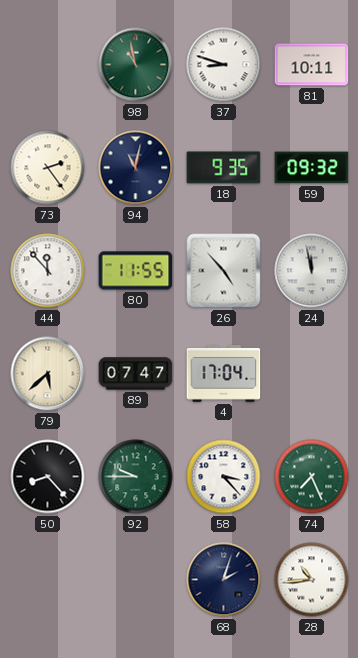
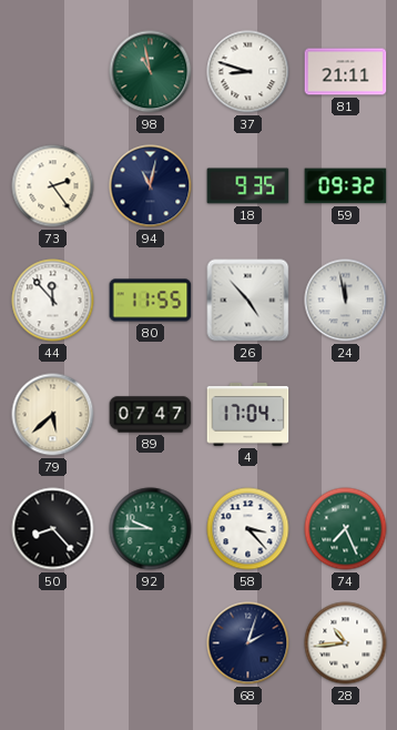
81: 10:11 -> 21:11
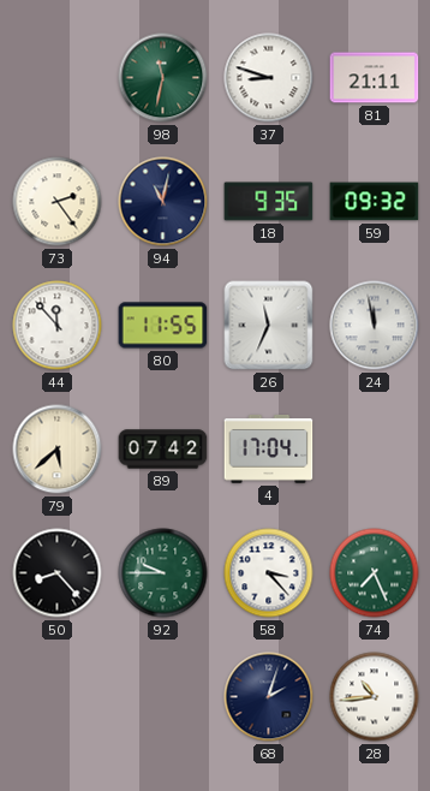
98: 10:58 -> 11:32
26: 4:53 -> 11:34
89: 07:47 -> 07:42
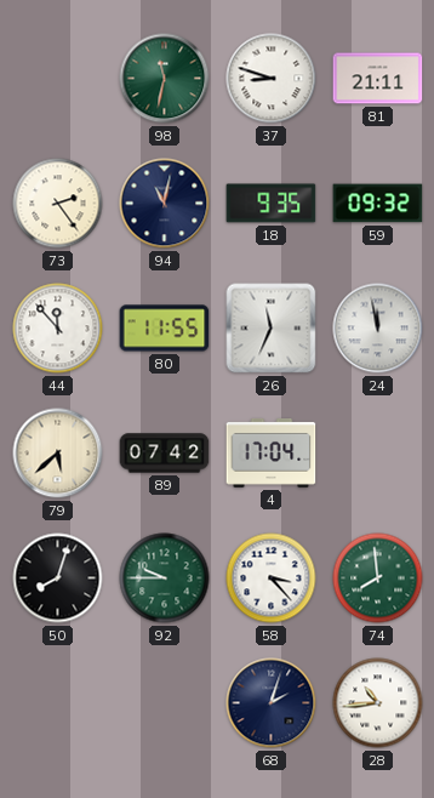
50: 8:23 -> 8:03
74: 7:26 -> 7:59
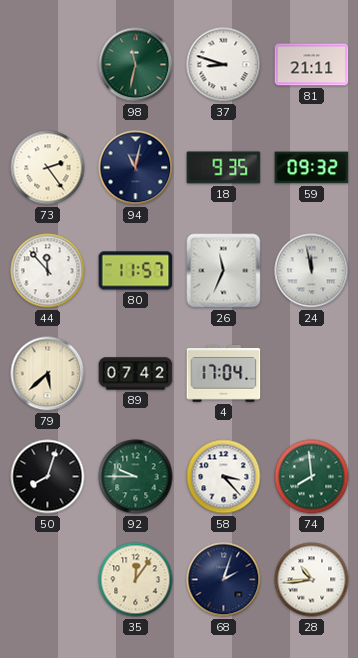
80: 11:55 -> 11:57
35: none -> 12:06
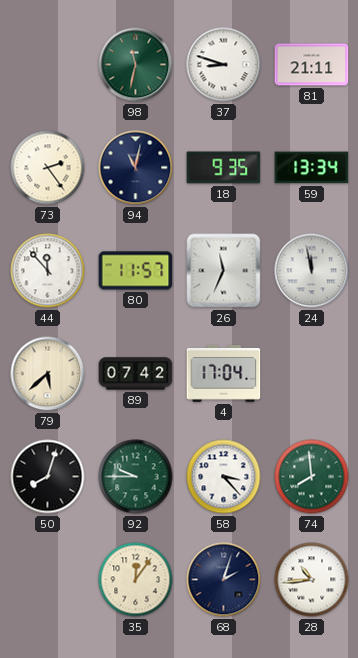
59: 09:32 -> 13:34
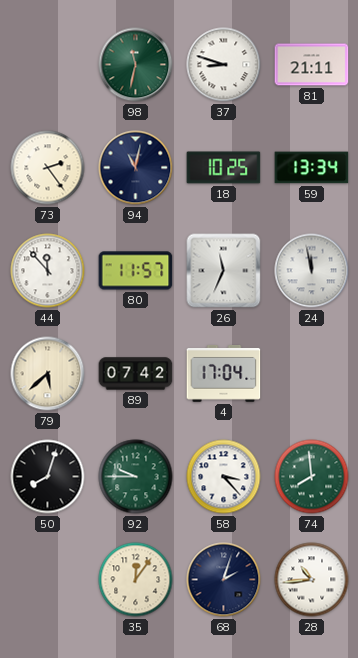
18: 9:35 -> 10:25
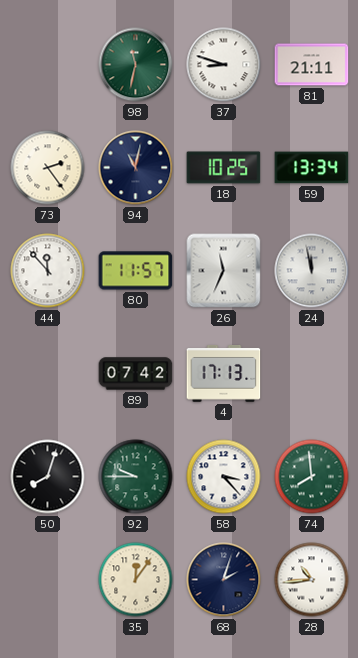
79: 5:38 -> none
4: 17:04 -> 17:13
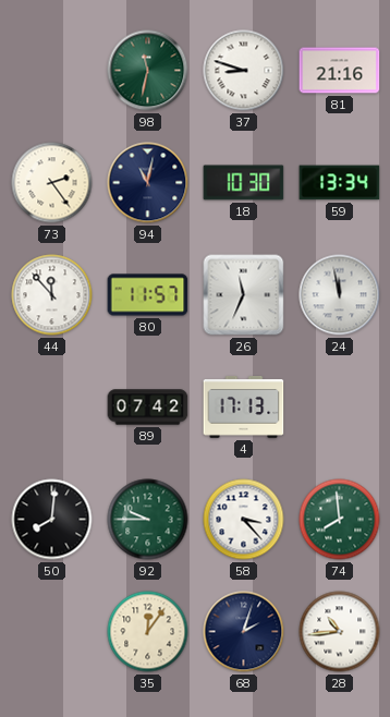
81: 21:11 -> 21:16
18: 10:25 -> 10:30
50: 8:03 -> 8:01
